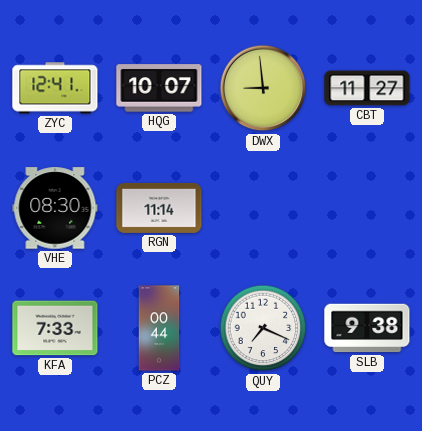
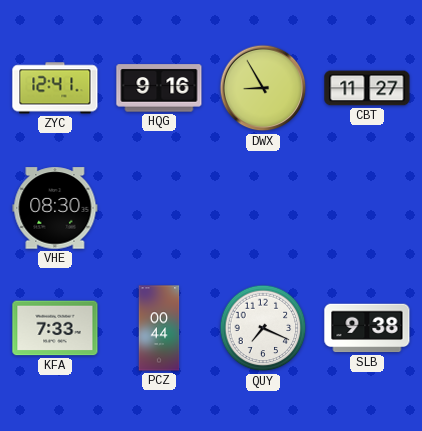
HQG: 10:07 -> 9:16
DWX: 8:59 -> 8:55
RGN: 11:14 -> none
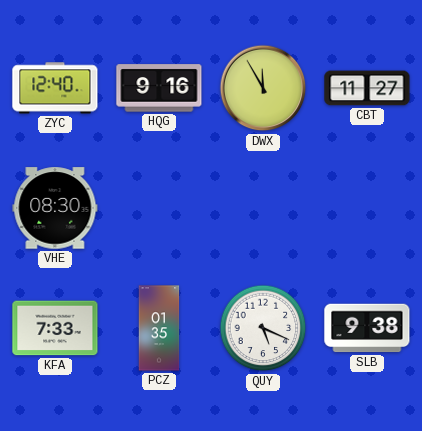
ZYC: 12:41 -> 12:40
DWX: 8:55 -> 11:55
PCZ: 00:44 -> 01:35
QUY: 7:19 -> 5:19
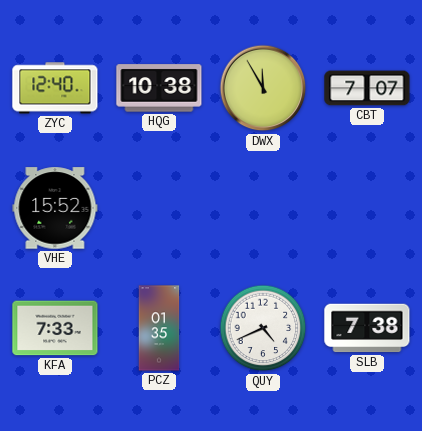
HQG: 9:16 -> 10:38
CBT: 11:27 -> 7:07
VHE: 08:30 -> 15:52
QUY: 5:19 -> 4:41
SLB: 9:38 -> 7:38
